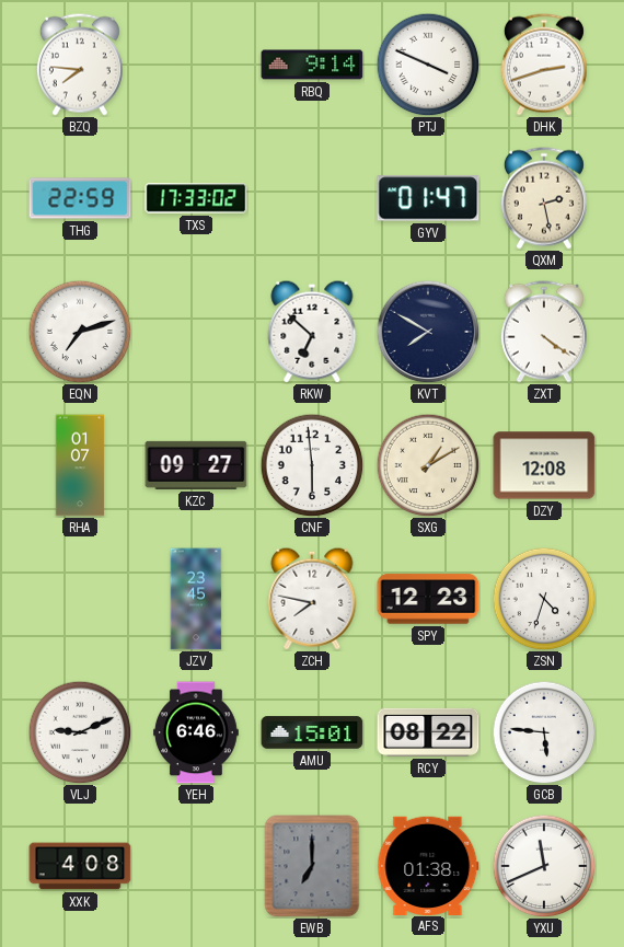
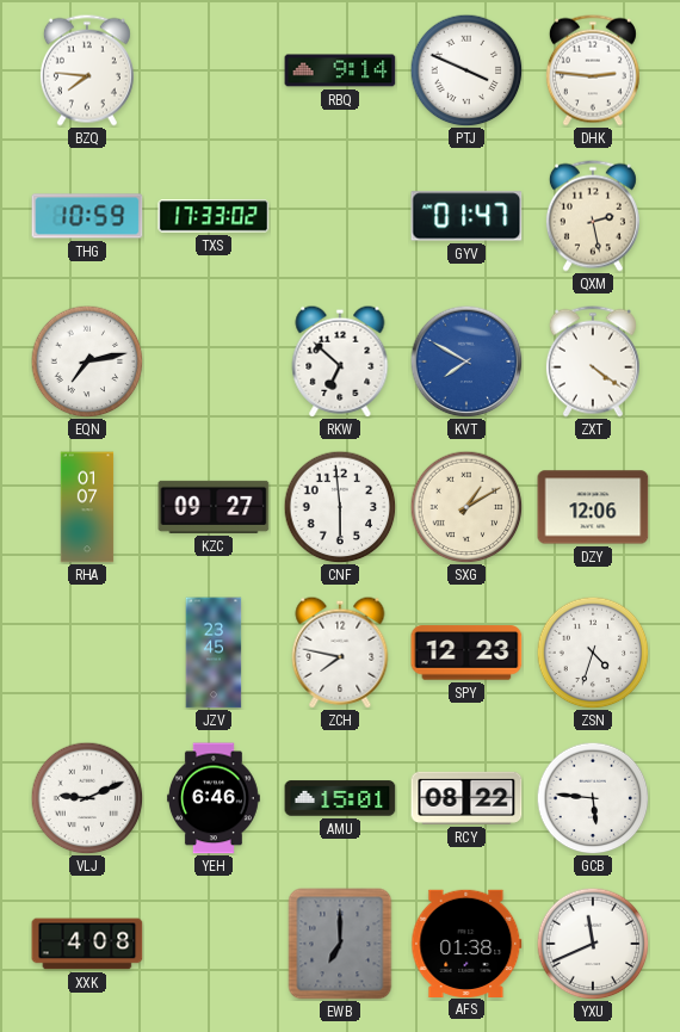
DHK: 2:42 -> 2:46
THG: 22:59 -> 10:59
EQN: 7:12 -> 7:13
KVT dial: navy -> blue
DZY: 12:08 -> 12:06
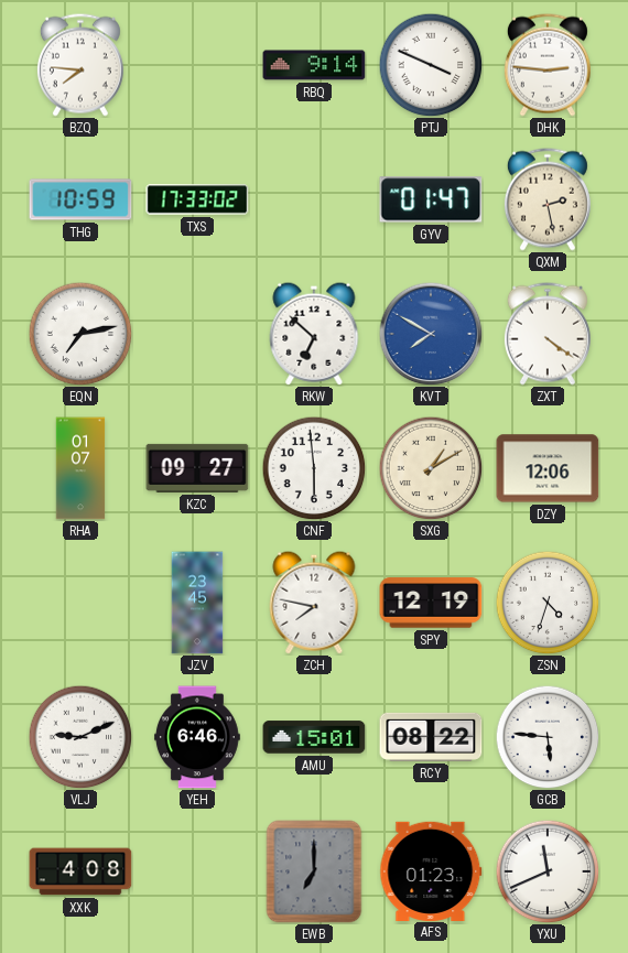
SPY: 12:23 -> 12:19
AFS: 01:38 -> 01:23
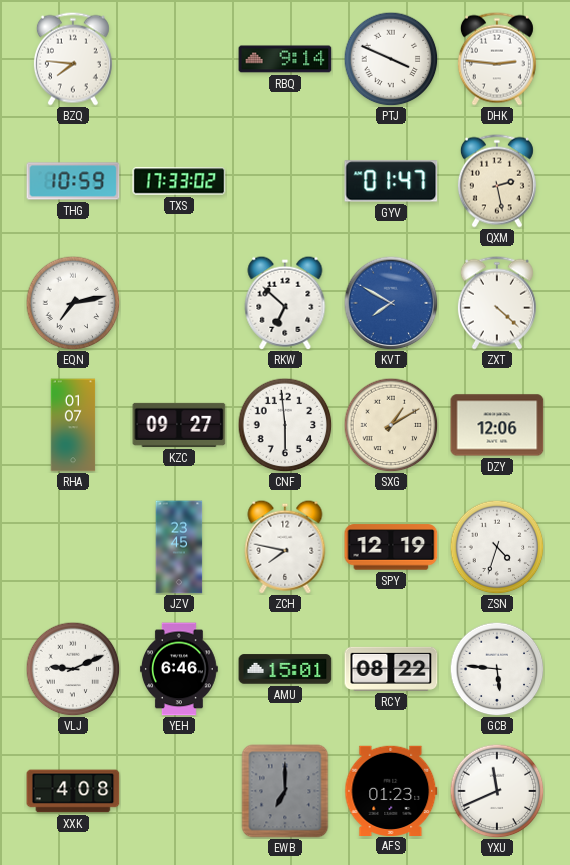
ZXT: 4:21 -> 4:22
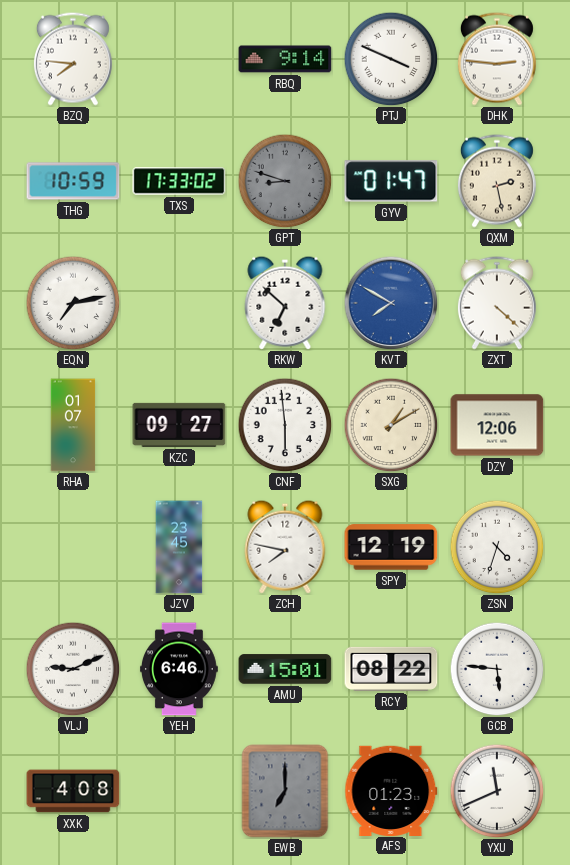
GPT: none -> 8:48
